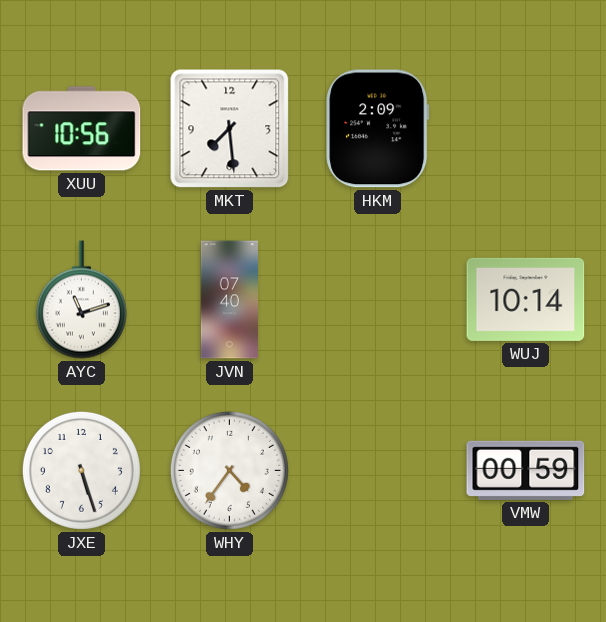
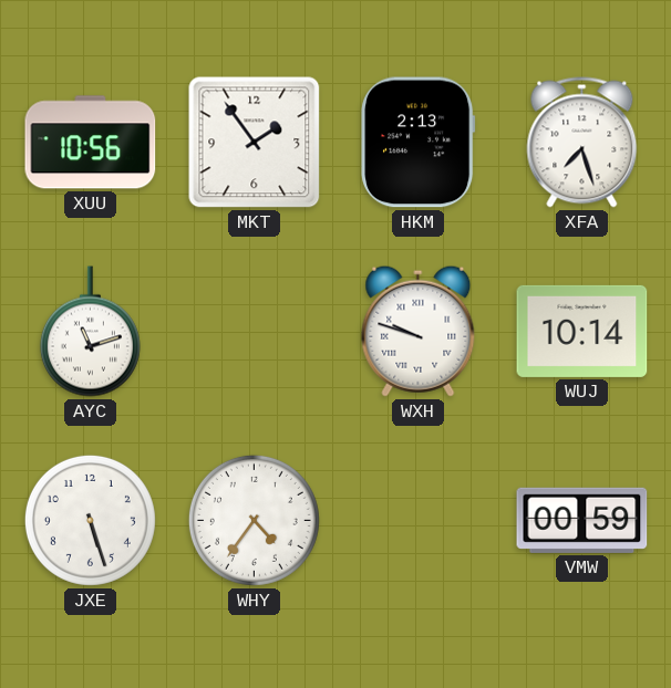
MKT: 7:29 -> 1:54
HKM: 2:09 -> 2:13
XFA: none -> 7:27
JVN: 07:40 -> none
WXH: none -> 9:48
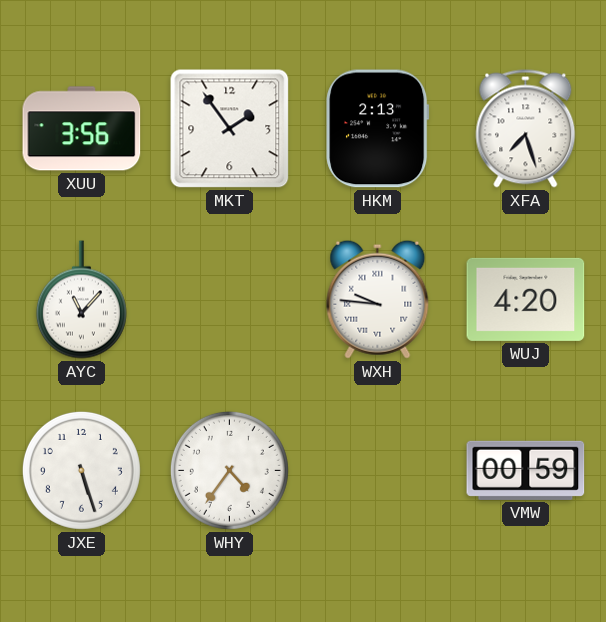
XUU: 10:56 -> 3:56
AYC: 11:12 -> 11:07
WXH: 9:48 -> 9:46
WUJ: 10:14 -> 4:20
